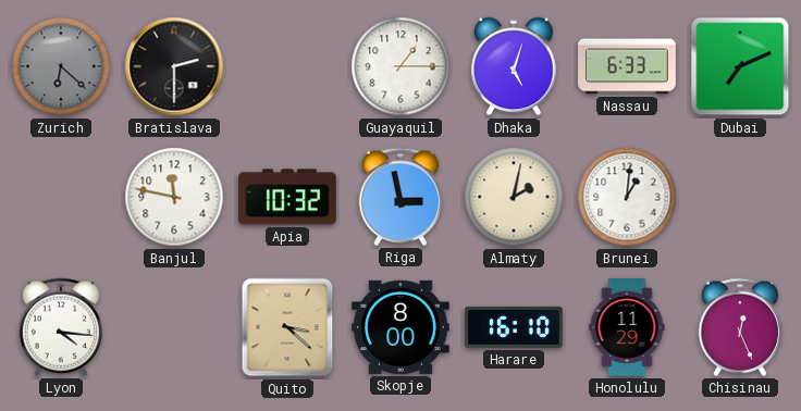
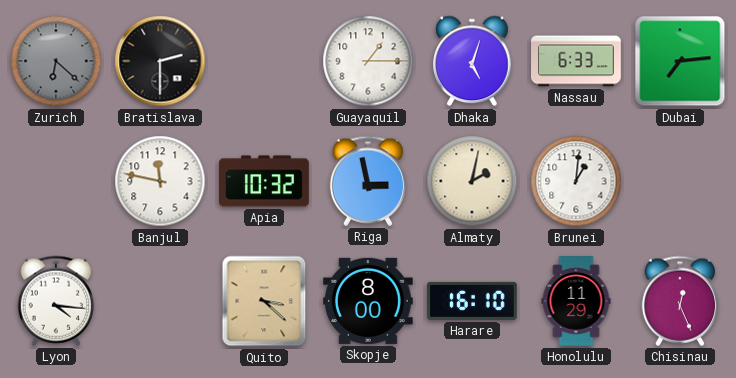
Dubai: 7:11 -> 7:14
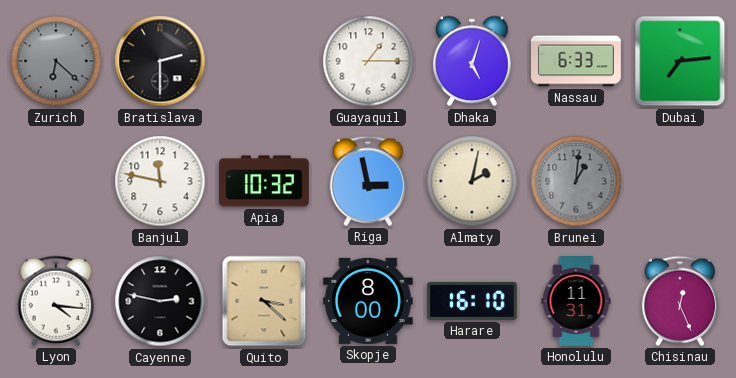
Brunei dial: white -> grey
Cayenne: none -> 2:47
Honolulu: 11:29 -> 11:31
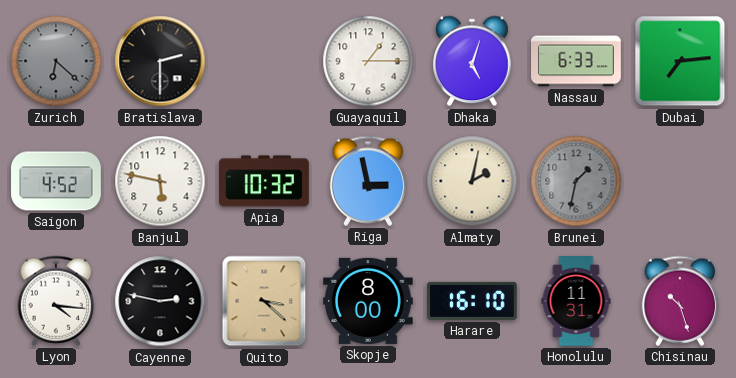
Saigon: none -> 4:52
Banjul: 11:47 -> 5:47
Brunei: 1:01 -> 1:32
Chisinau: 12:26 -> 10:27
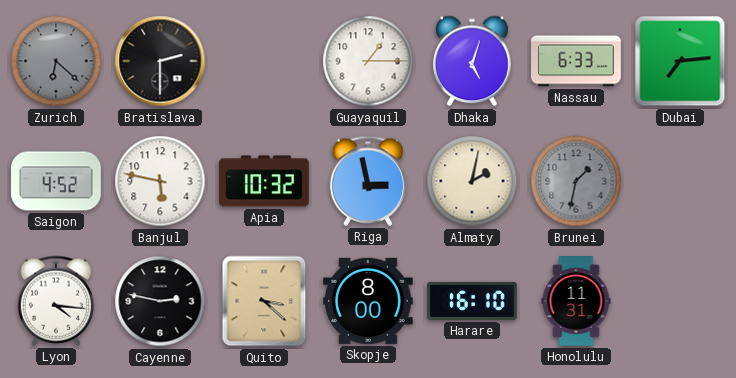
Chisinau: 10:27 -> none
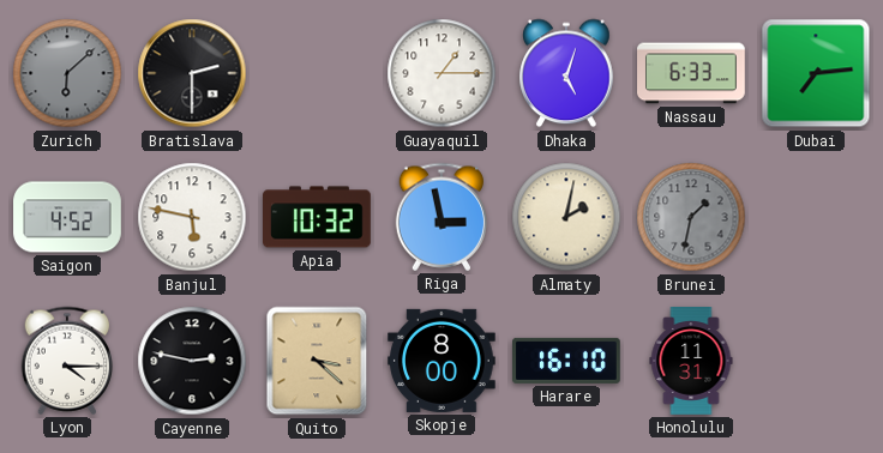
Zurich: 6:22 -> 6:08
Lyon: 4:16 -> 4:15
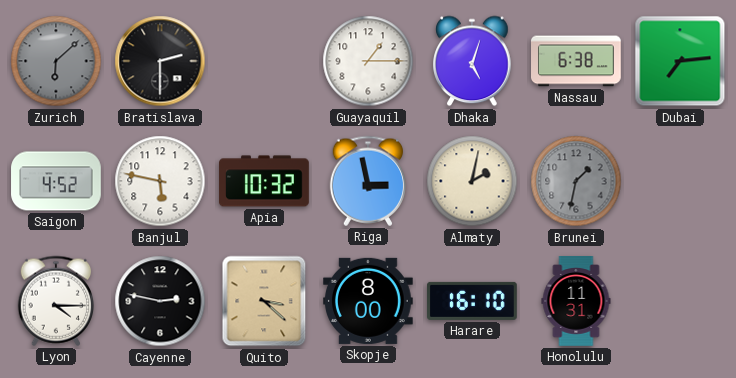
Nassau: 6:33 -> 6:38
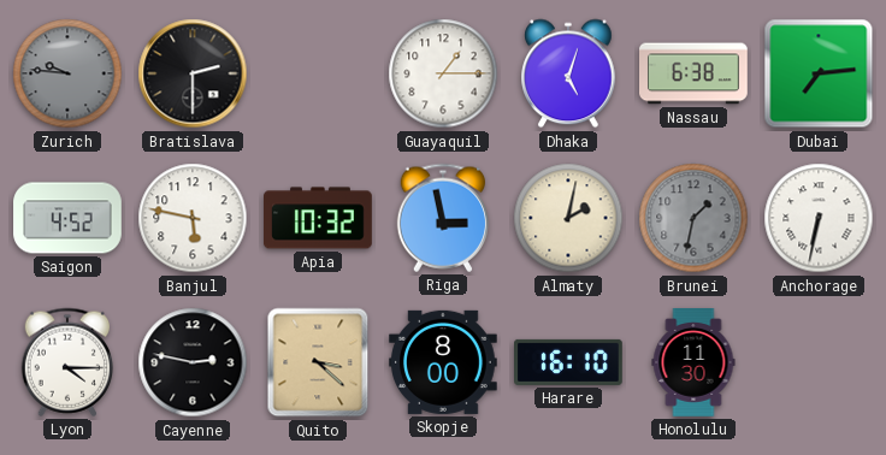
Zurich: 6:08 -> 9:46
Anchorage: none -> 6:32
Honolulu: 11:31 -> 11:30
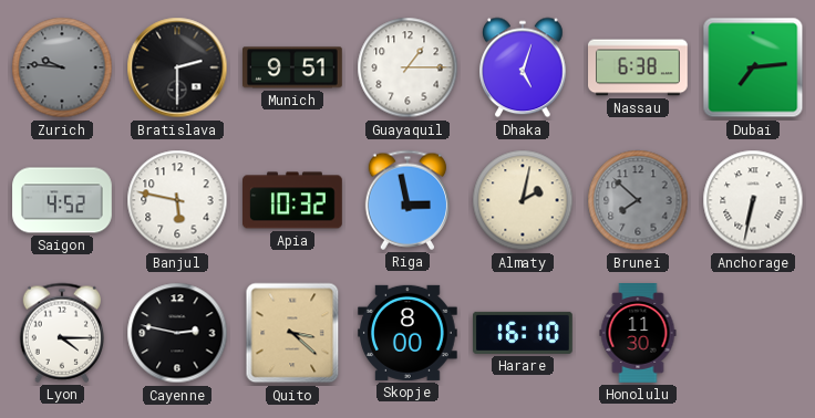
Munich: none -> 9:51
Brunei: 1:32 -> 7:52
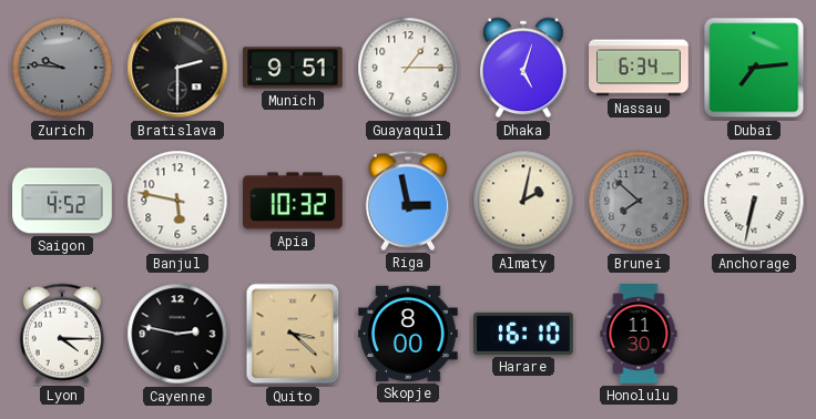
Nassau: 6:38 -> 6:34
